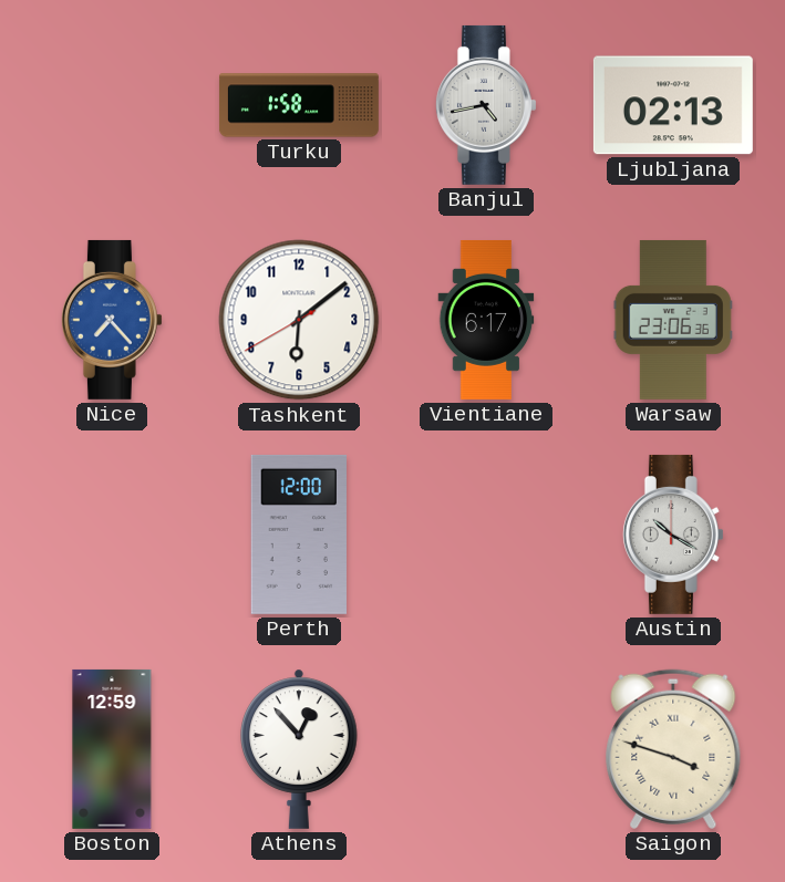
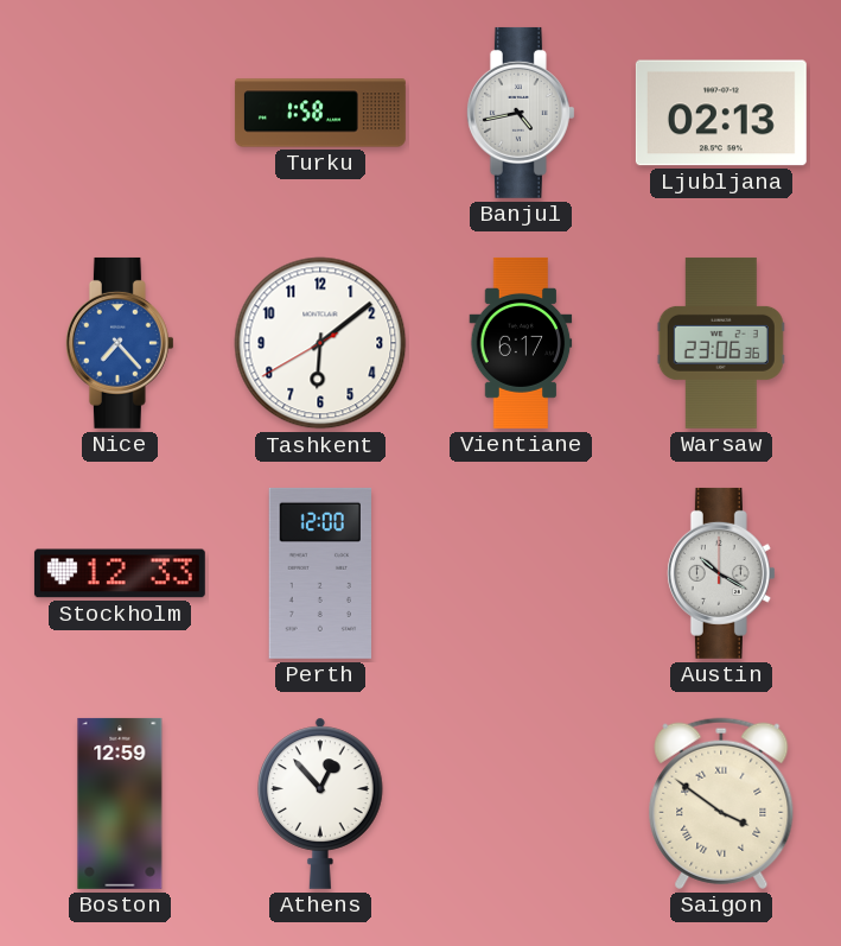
Stockholm: none -> 12:33
Saigon: 3:48 -> 3:51
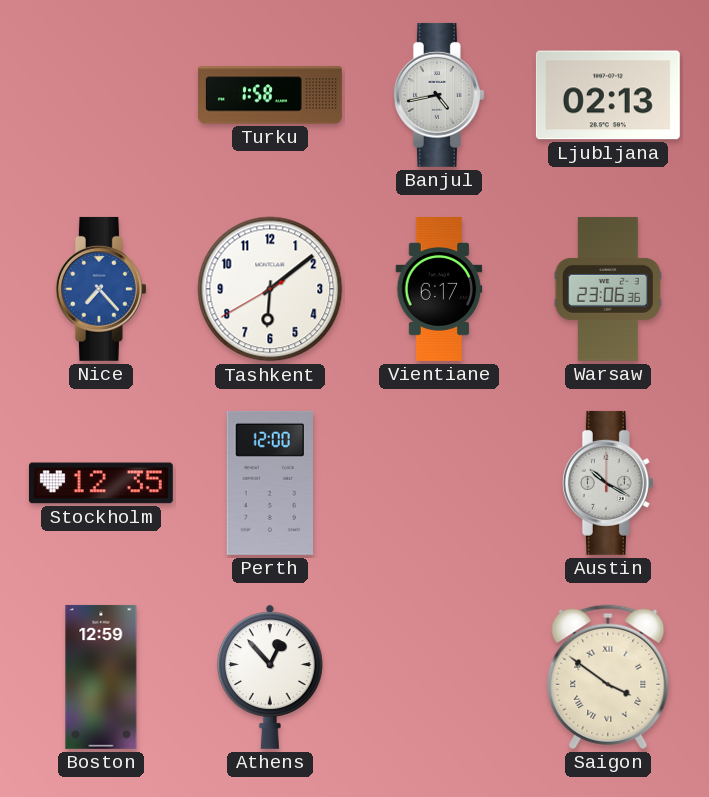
Stockholm: 12:33 -> 12:35
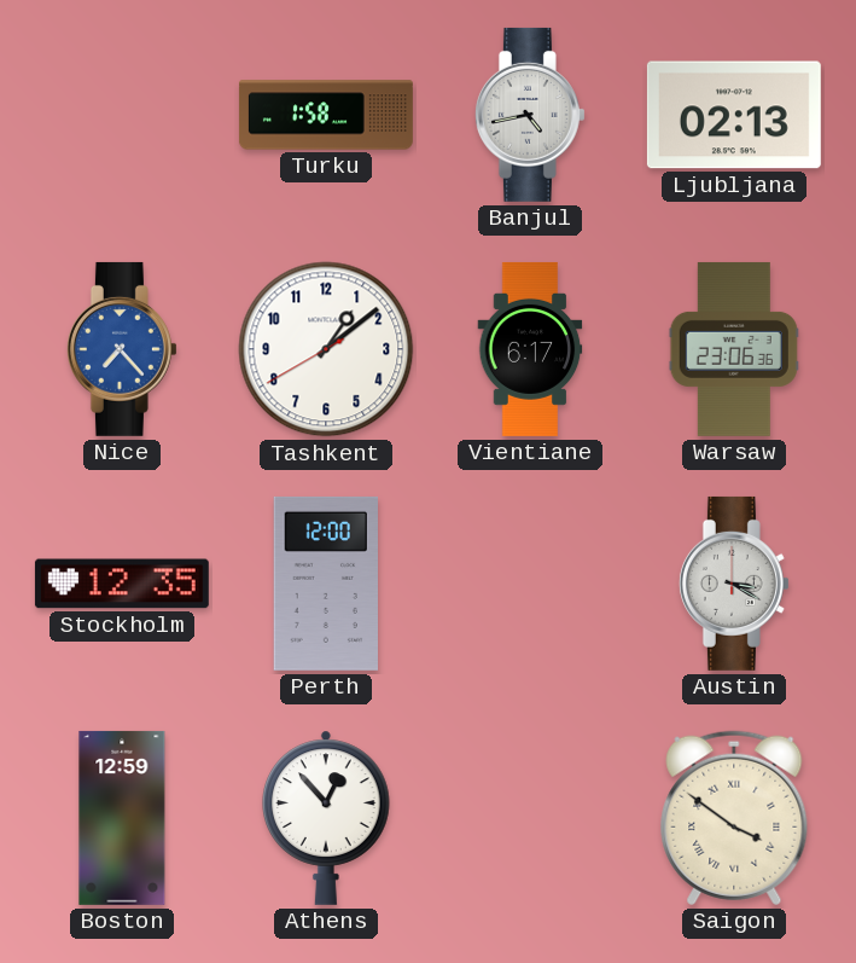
Tashkent: 6:08 -> 1:08
Austin: 10:20 -> 3:20
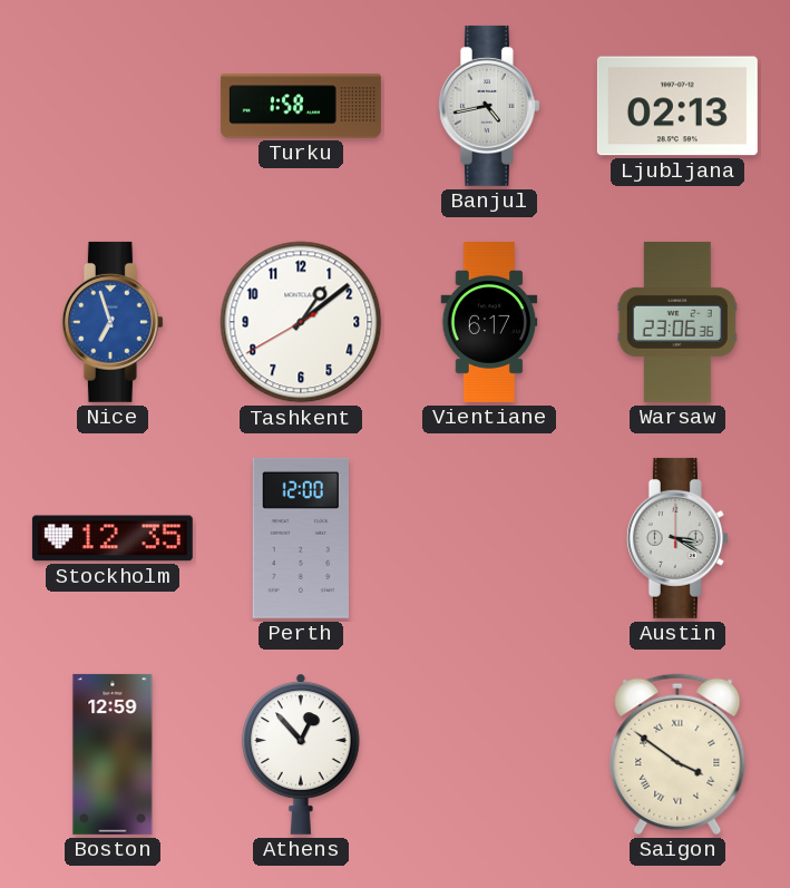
Nice: 7:23 -> 6:57
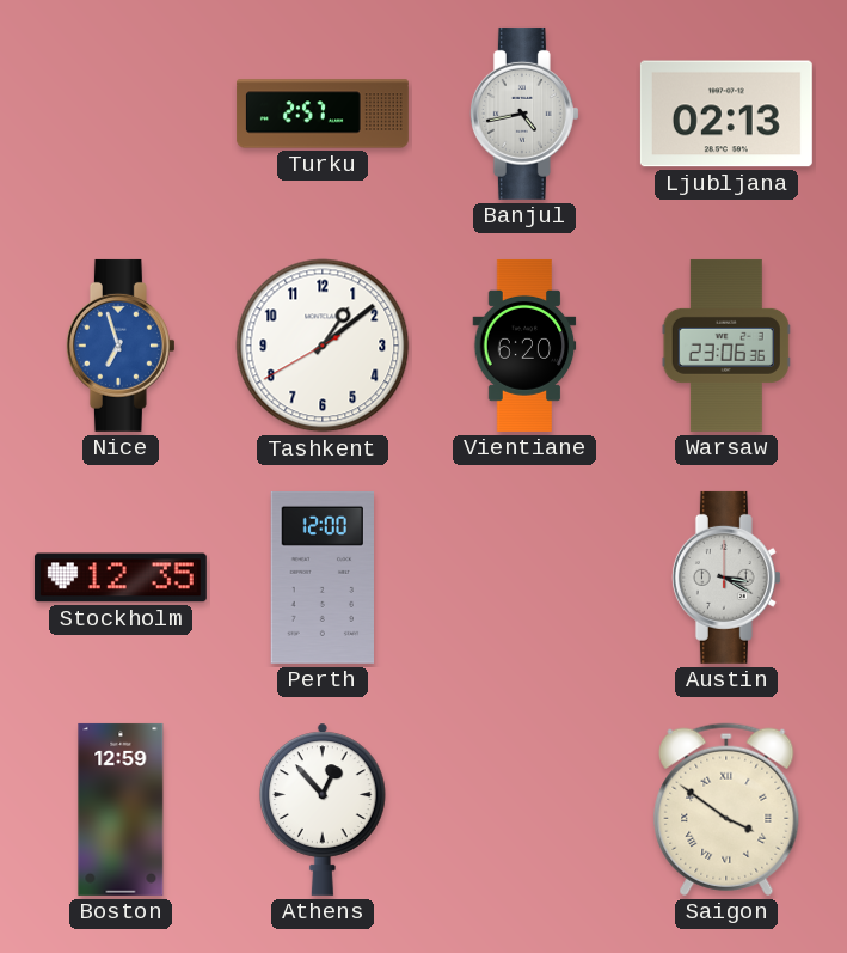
Turku: 1:58 -> 2:57
Vientiane: 6:17 -> 6:20
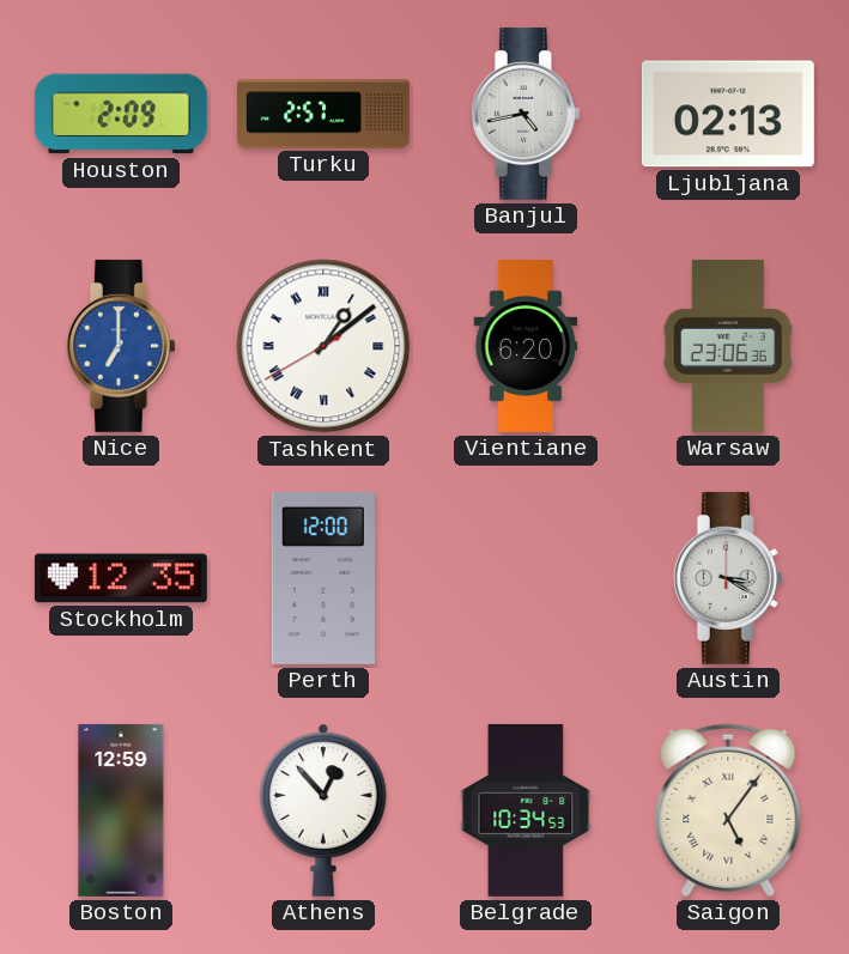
Houston: none -> 2:09
Nice: 6:57 -> 7:00
Tashkent numerals: Arabic -> Roman
Belgrade: none -> 10:34
Saigon: 3:51 -> 5:06
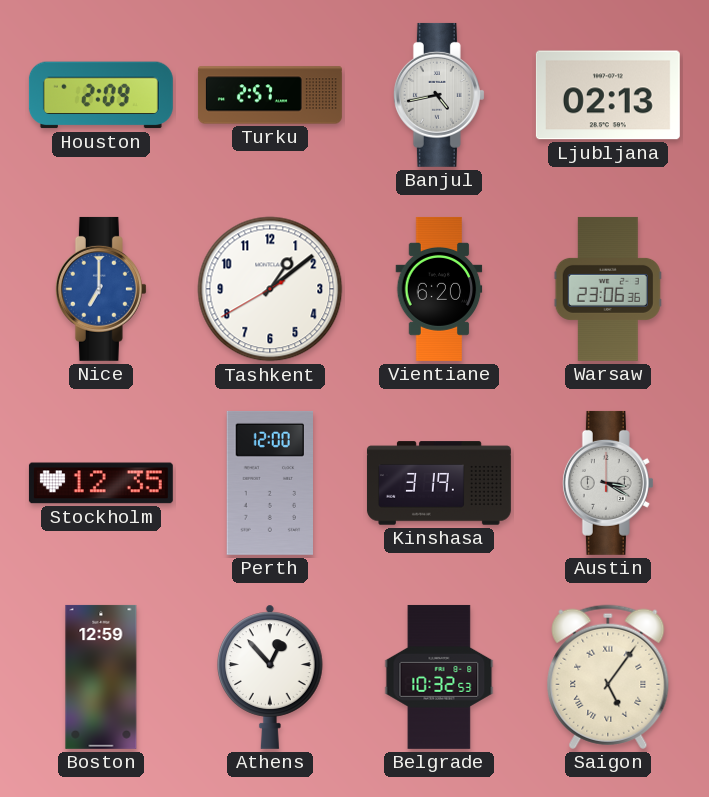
Tashkent numerals: Roman -> Arabic
Kinshasa: none -> 3:19
Belgrade: 10:34 -> 10:32
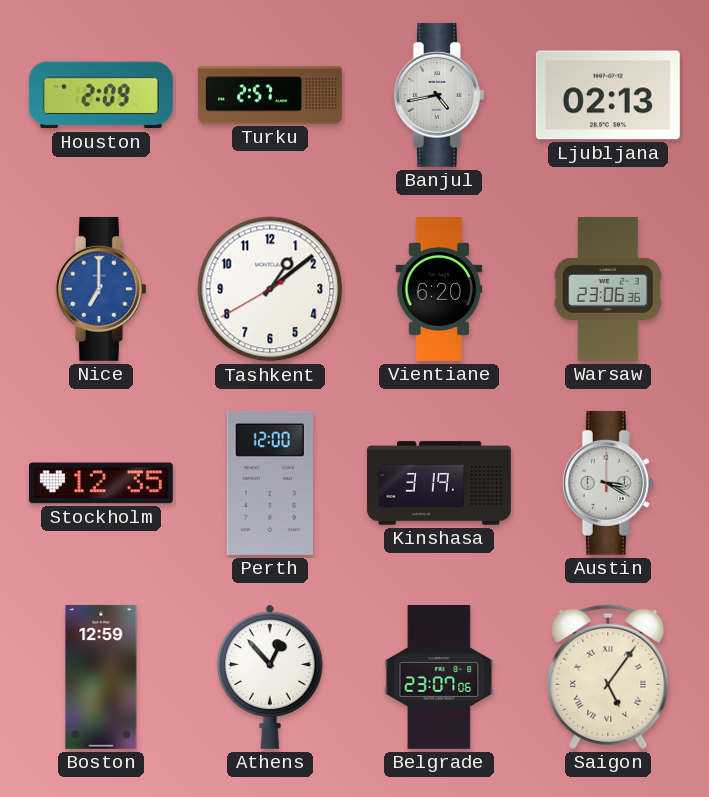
Belgrade: 10:32 -> 23:07
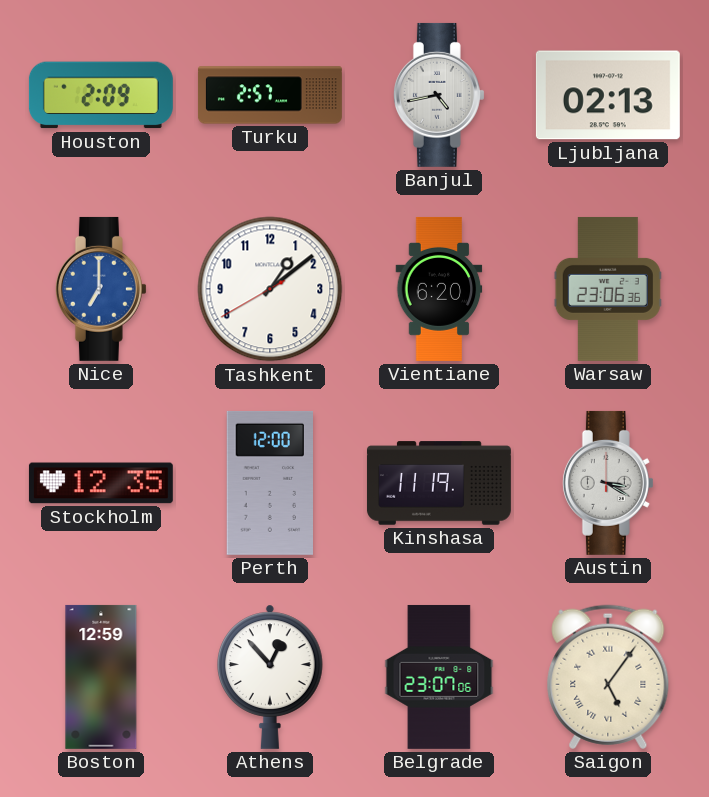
Kinshasa: 3:19 -> 11:19
